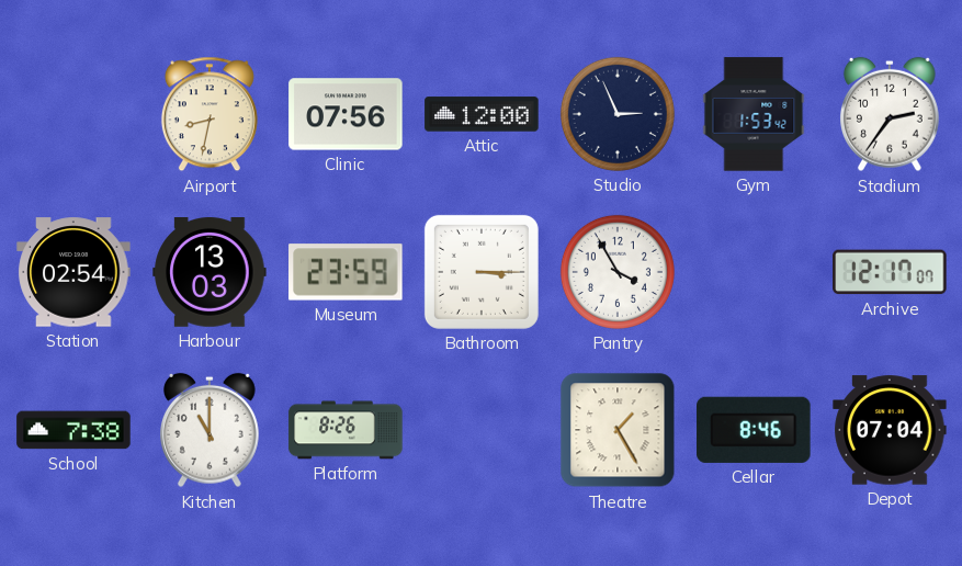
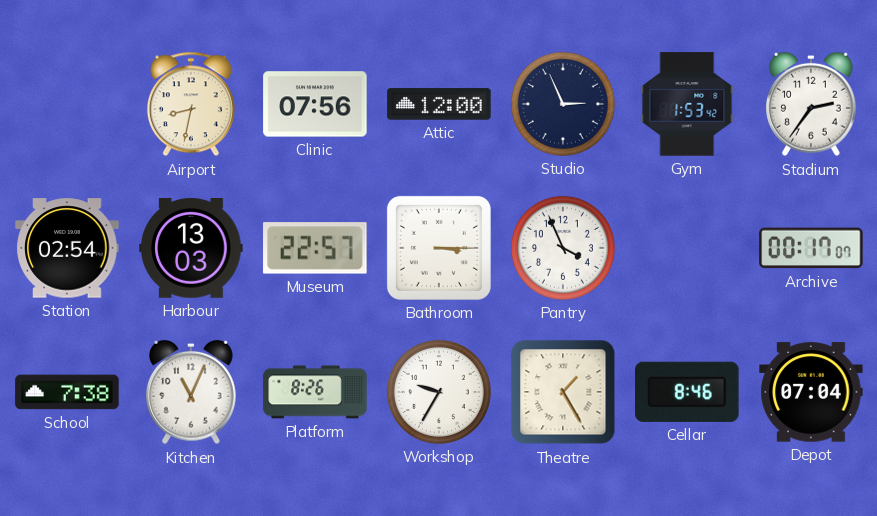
Museum: 23:59 -> 22:57
Pantry: 3:55 -> 3:56
Archive: 12:17 -> 00:17
Kitchen: 11:00 -> 11:04
Workshop: none -> 9:35
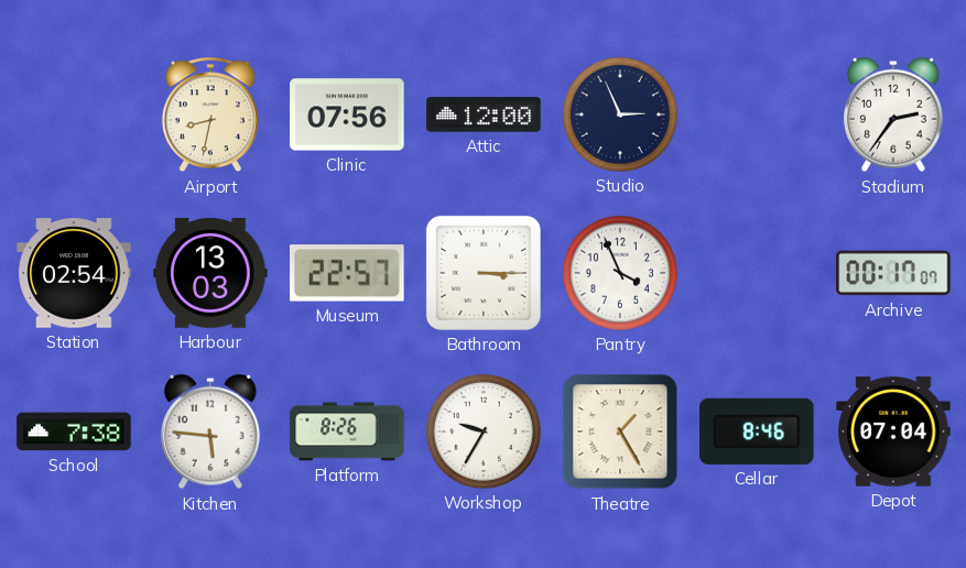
Gym: 1:53 -> none
Kitchen: 11:04 -> 5:46
